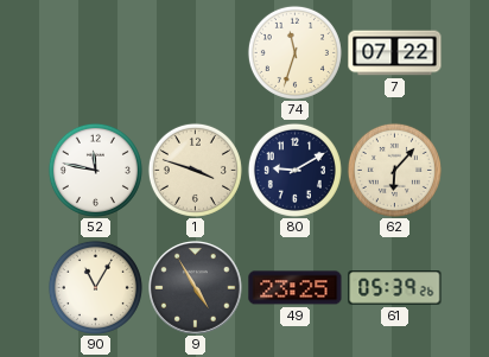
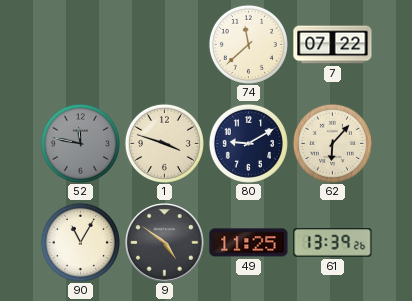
74: 11:33 -> 11:38
52 dial: white -> grey
9: 4:55 -> 4:51
49: 23:25 -> 11:25
61: 05:39 -> 13:39
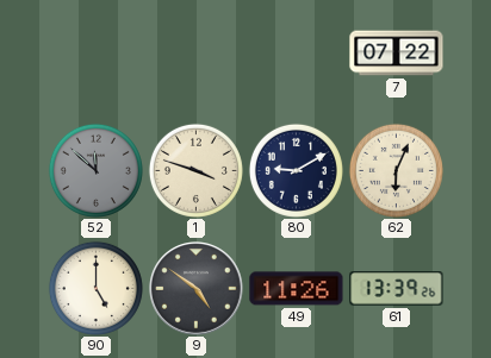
74: 11:38 -> none
52: 11:47 -> 11:52
62: 6:07 -> 6:04
90: 11:05 -> 5:00
49: 11:25 -> 11:26
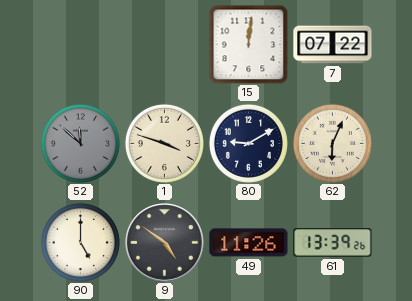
15: none -> 12:01
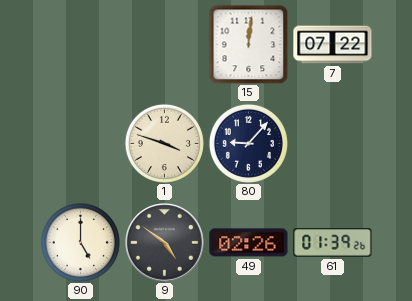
52: 11:52 -> none
80: 9:10 -> 9:07
62: 6:04 -> none
49: 11:26 -> 02:26
61: 13:39 -> 01:39
